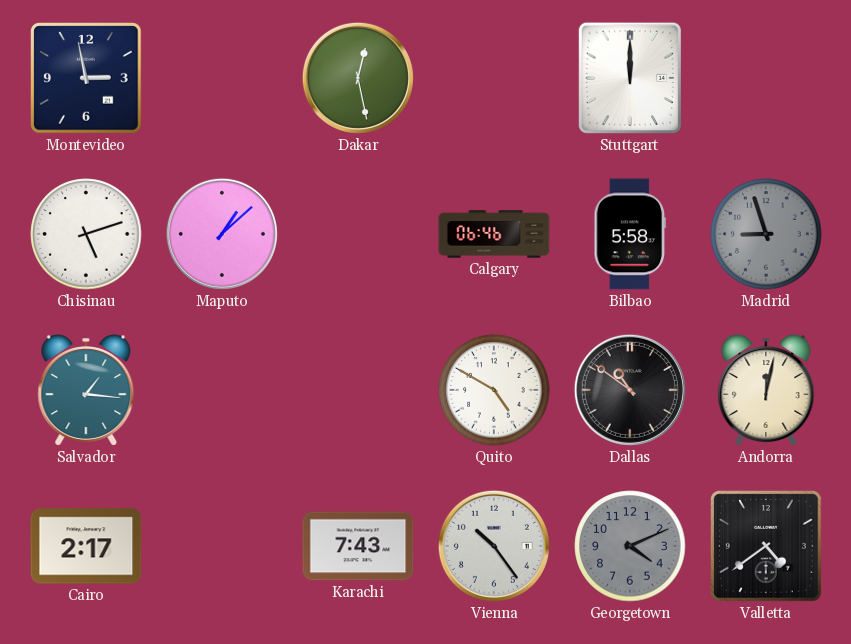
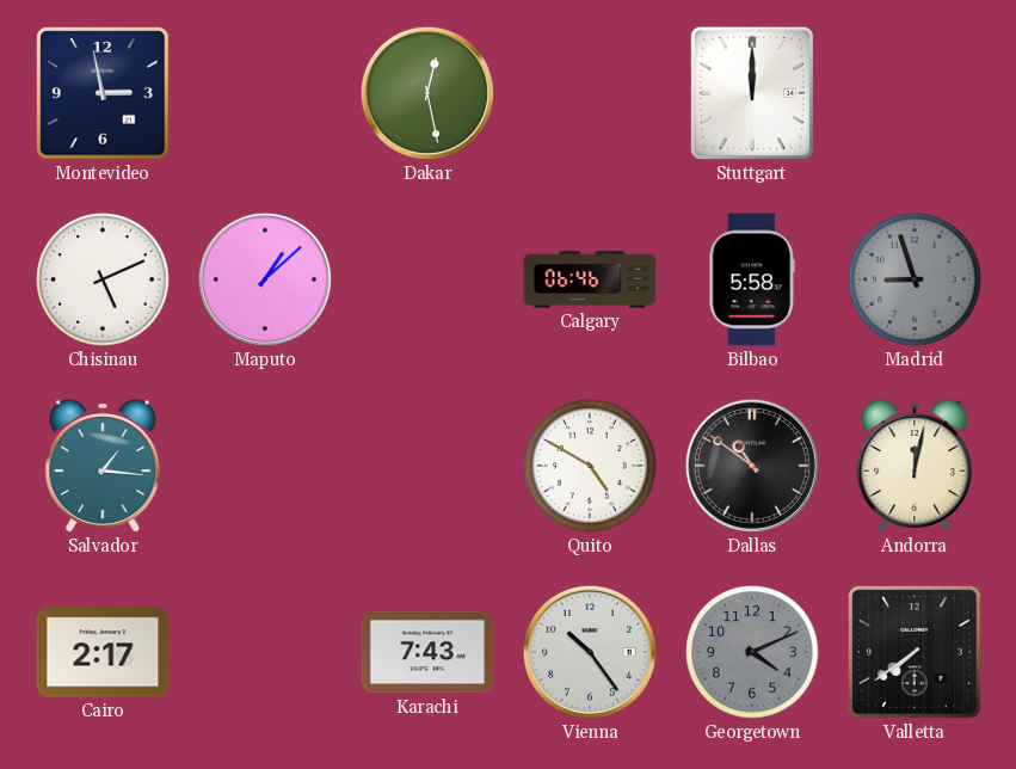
Chisinau: 5:12 -> 5:11
Valletta: 4:39 -> 7:39
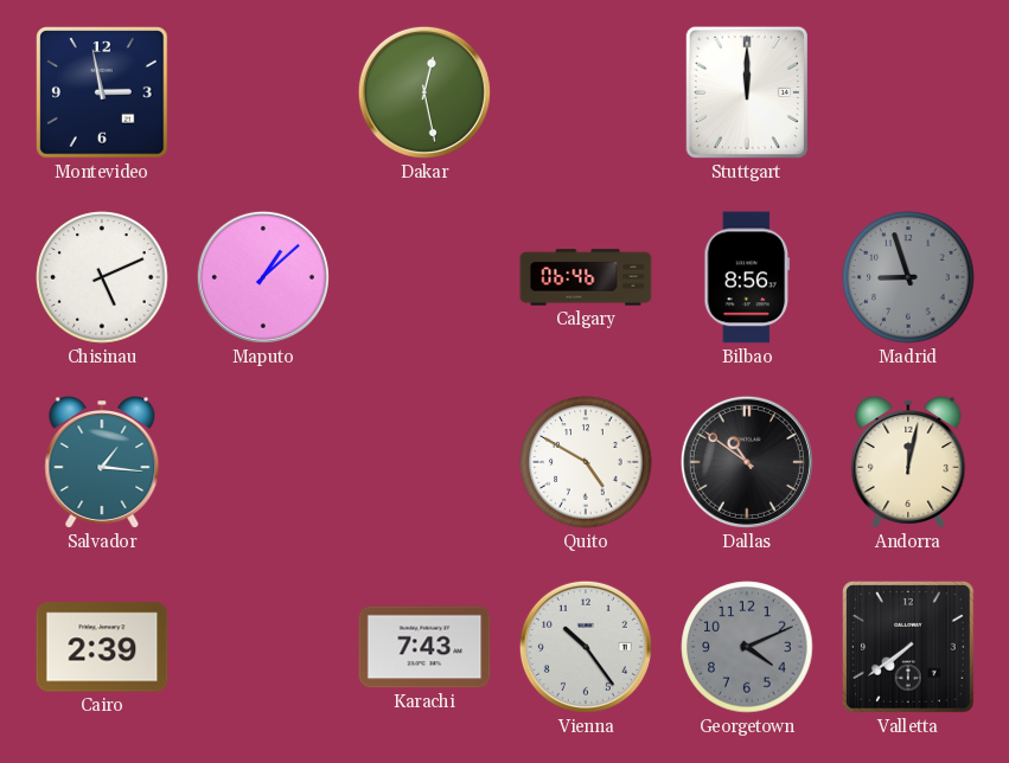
Bilbao: 5:58 -> 8:56
Cairo: 2:17 -> 2:39
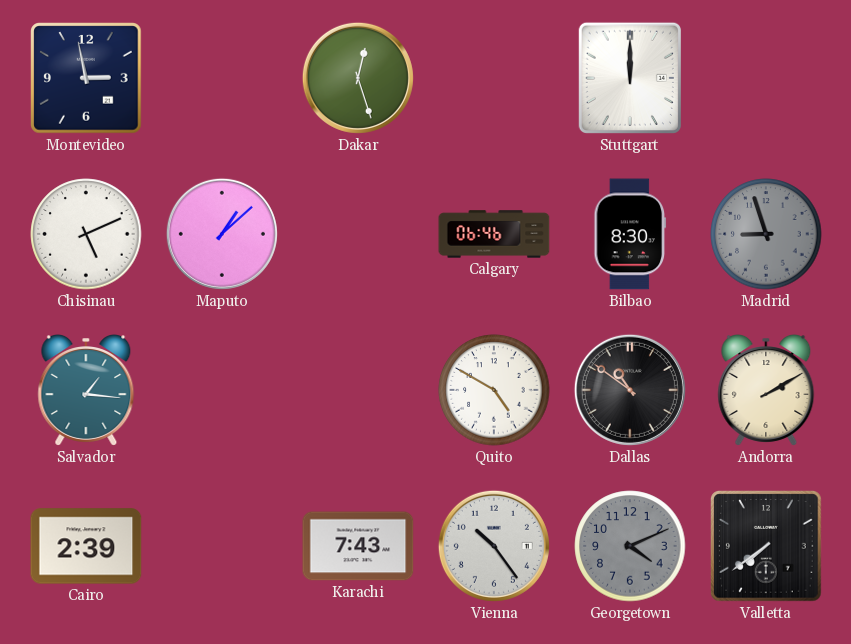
Dakar: 12:28 -> 12:27
Bilbao: 8:56 -> 8:30
Andorra: 12:02 -> 2:10
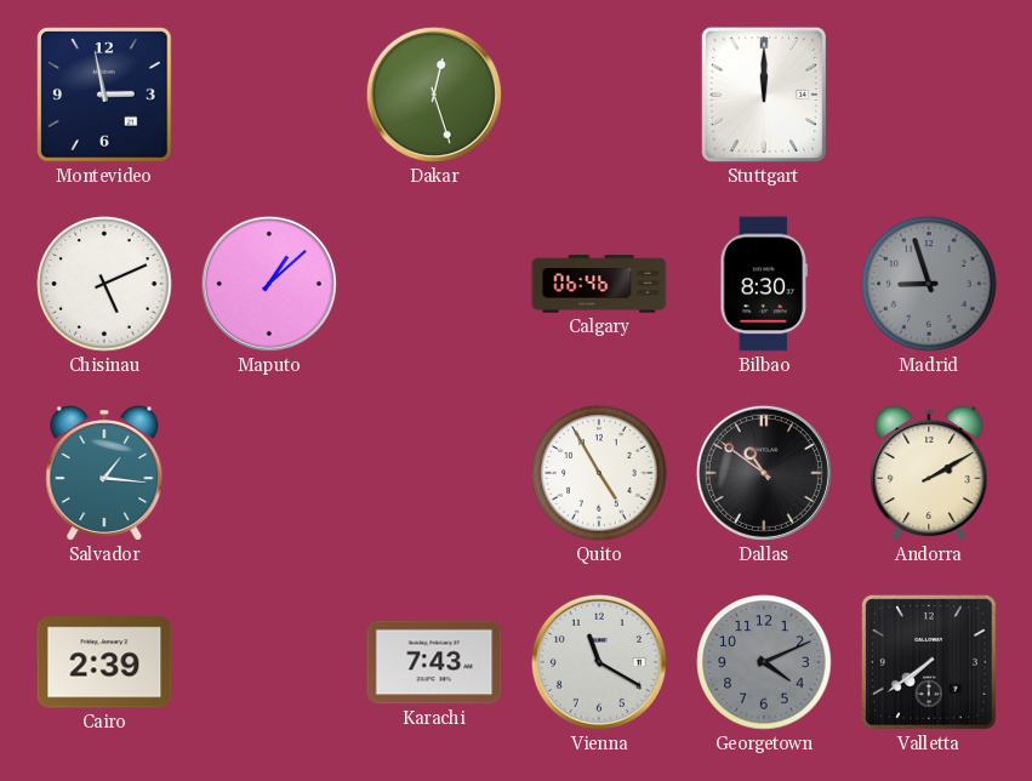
Quito: 4:50 -> 4:55
Vienna: 10:24 -> 11:20
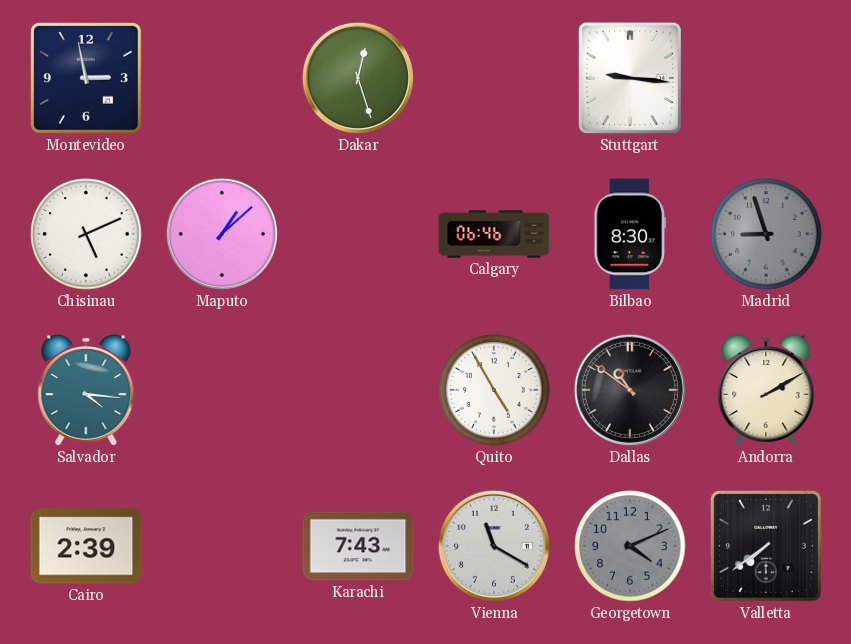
Stuttgart: 12:00 -> 9:16
Salvador: 1:16 -> 4:16
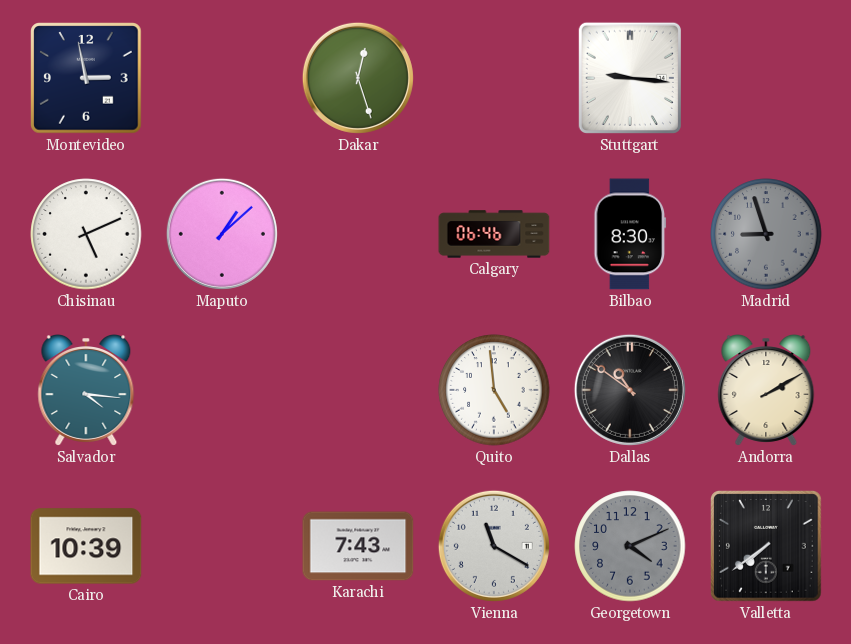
Quito: 4:55 -> 4:59
Cairo: 2:39 -> 10:39
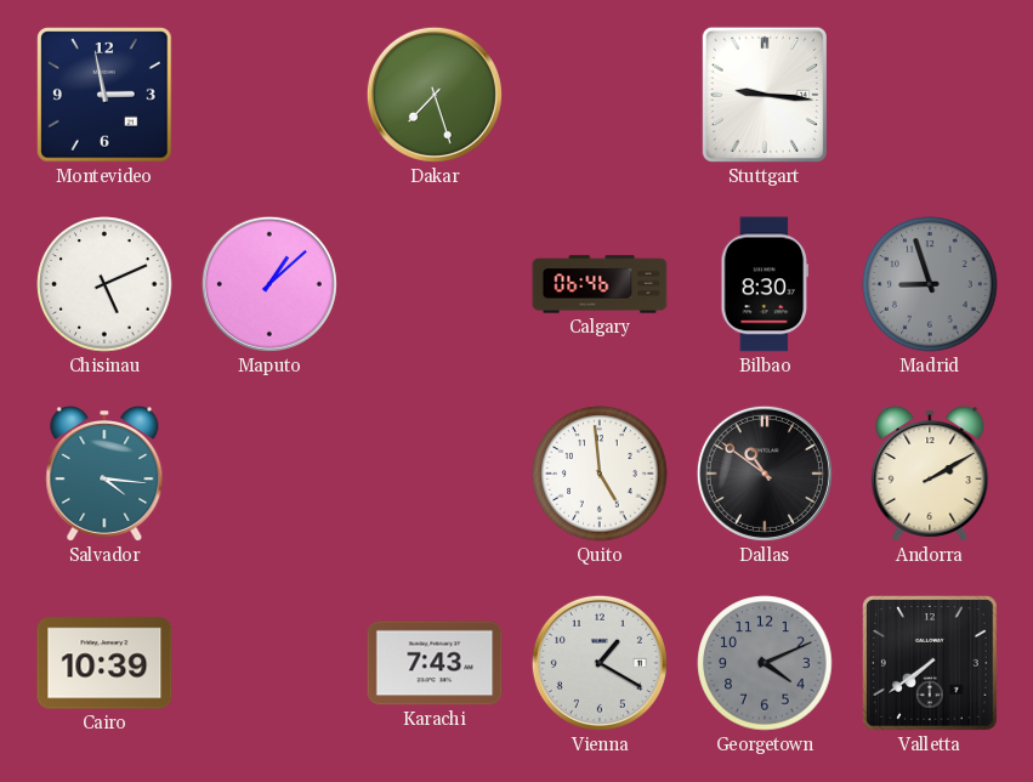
Dakar: 12:27 -> 7:27
Vienna: 11:20 -> 1:20
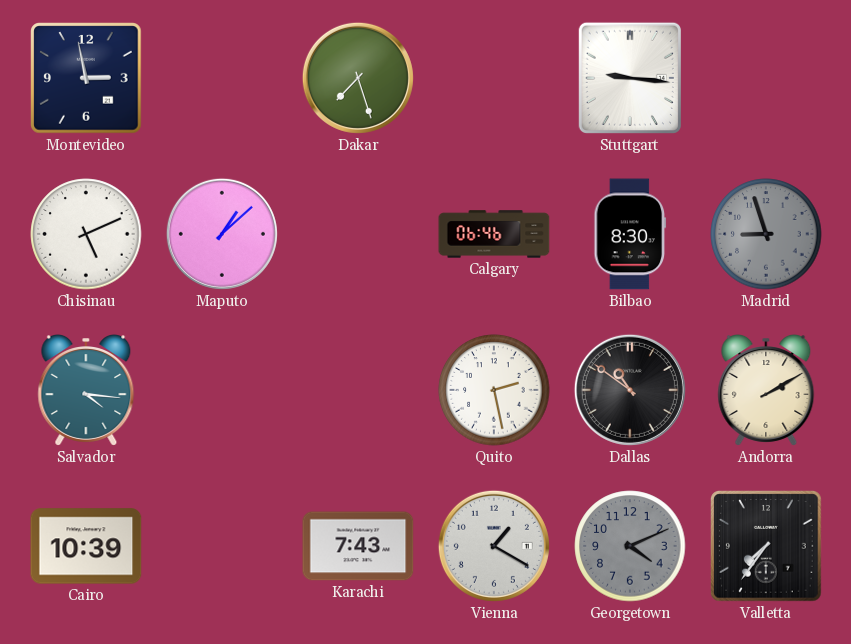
Quito: 4:59 -> 2:28
Valletta: 7:39 -> 7:36
